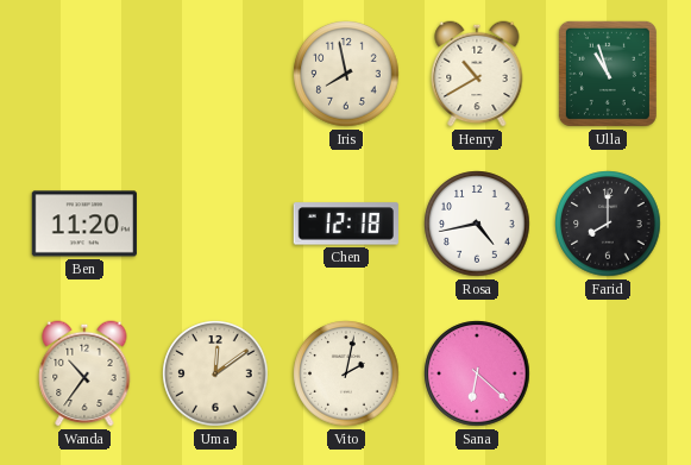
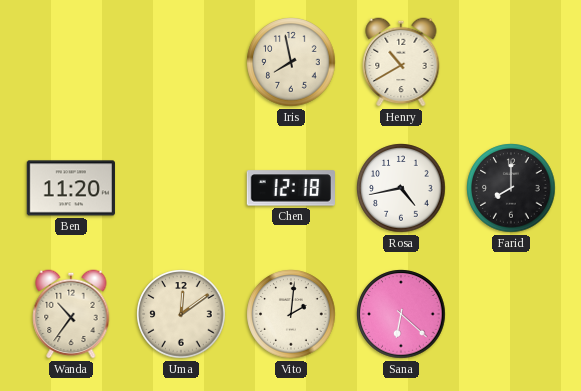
Ulla: 10:57 -> none
Vito: 2:02 -> 2:01
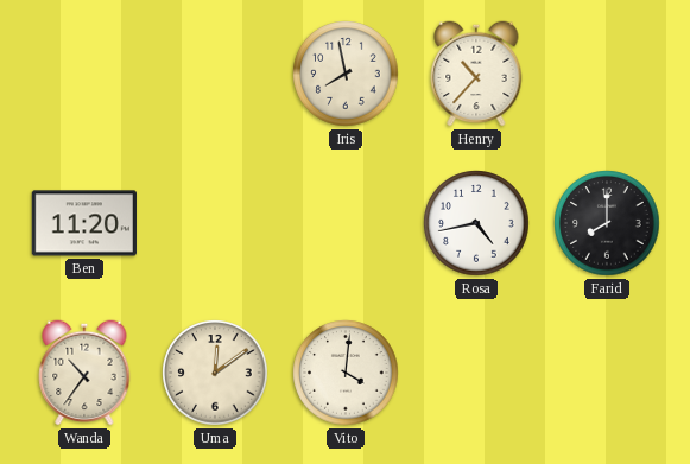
Henry: 10:40 -> 10:37
Chen: 12:18 -> none
Vito: 2:01 -> 4:01
Sana: 6:22 -> none
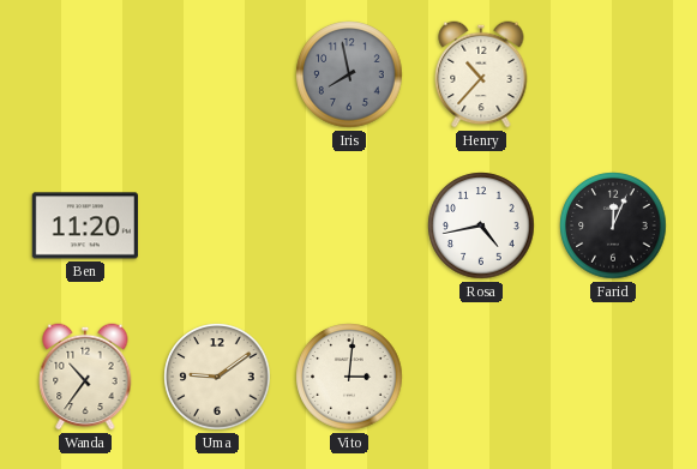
Iris dial: cream -> grey
Farid: 8:00 -> 12:04
Uma: 12:09 -> 9:09
Vito: 4:01 -> 3:01
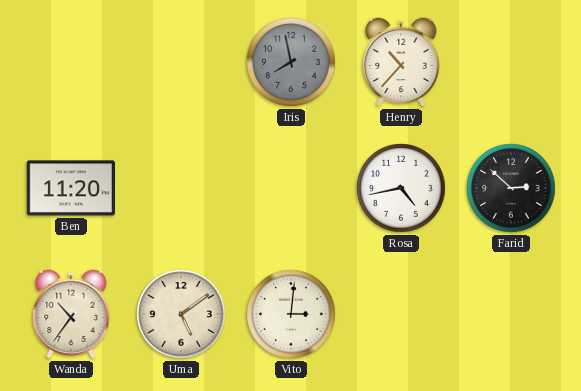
Farid: 12:04 -> 2:52
Uma: 9:09 -> 5:09
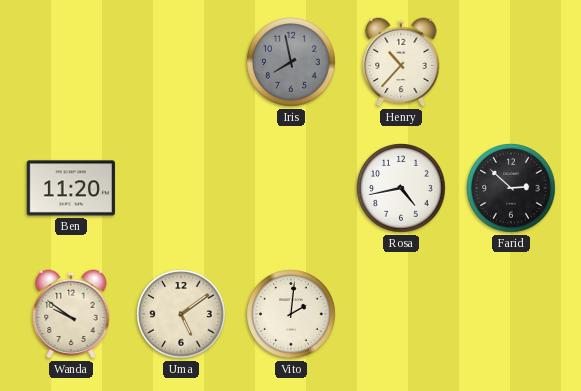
Wanda: 10:36 -> 9:51
Vito: 3:01 -> 2:01
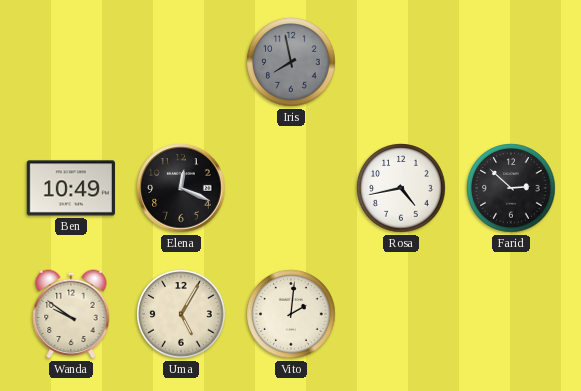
Henry: 10:37 -> none
Ben: 11:20 -> 10:49
Elena: none -> 12:19
Uma: 5:09 -> 5:05
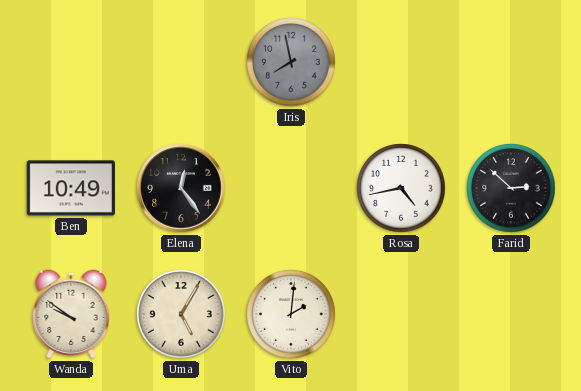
Elena: 12:19 -> 12:24
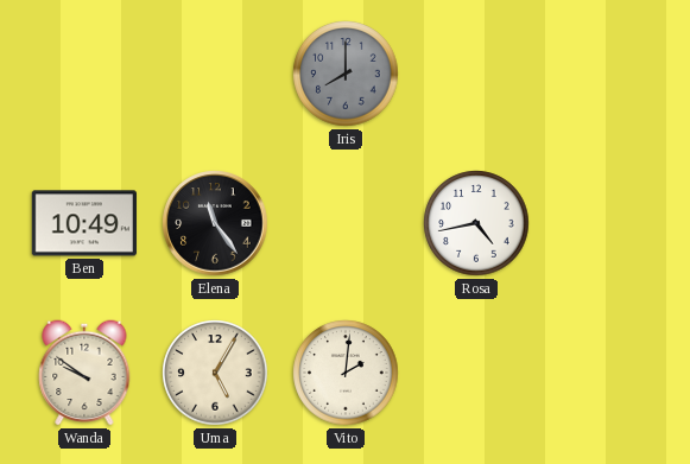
Iris: 7:58 -> 8:00
Elena: 12:24 -> 11:24
Farid: 2:52 -> none
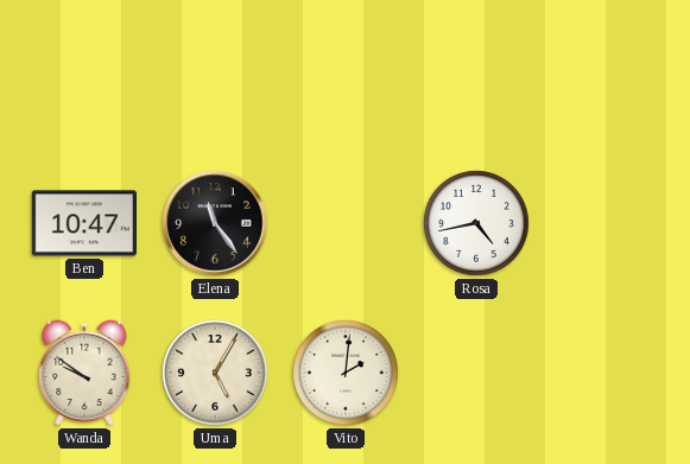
Iris: 8:00 -> none
Ben: 10:49 -> 10:47
